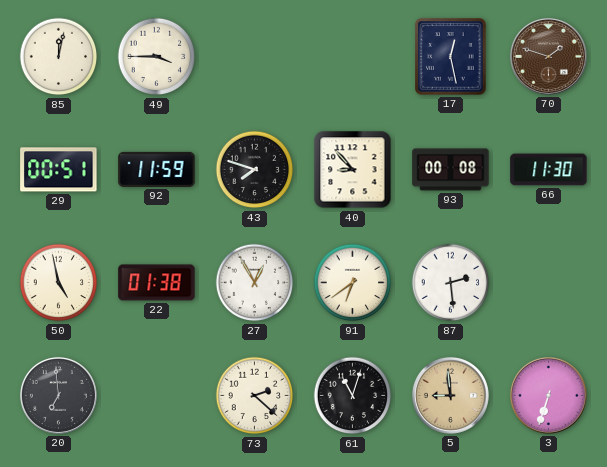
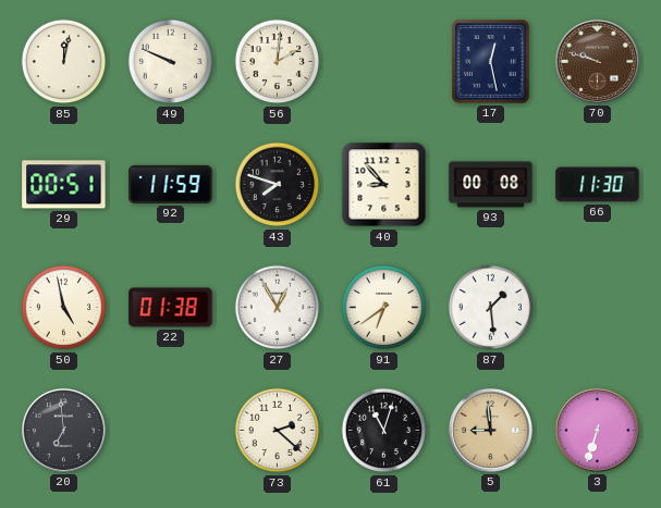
49: 3:45 -> 9:49
56: none -> 2:01
70: 1:48 -> 9:48
87: 2:29 -> 1:29
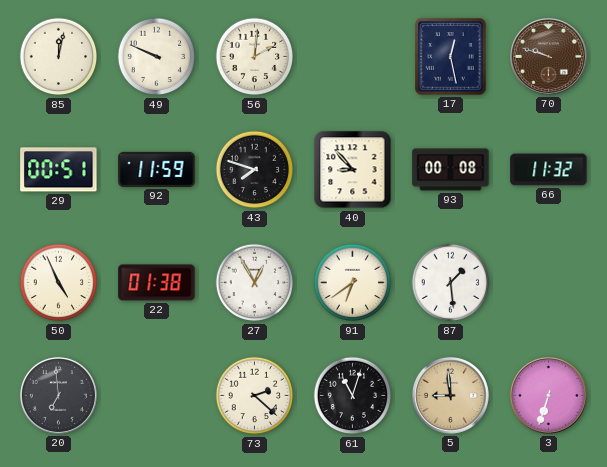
66: 11:30 -> 11:32
50: 4:58 -> 4:56
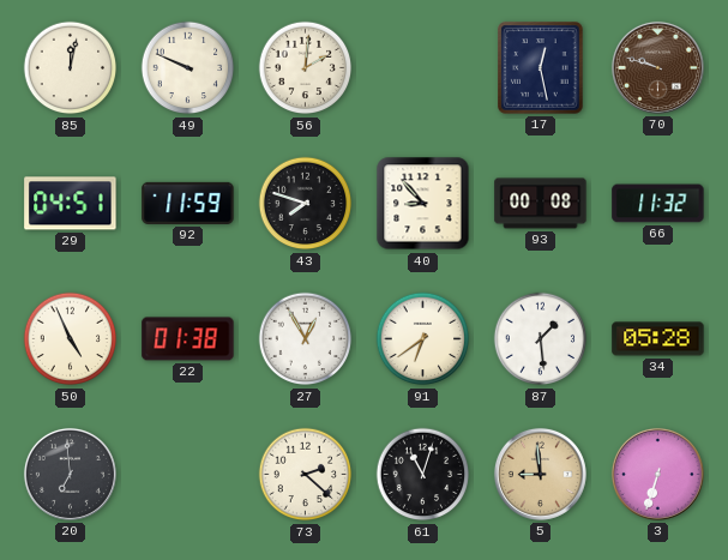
29: 00:51 -> 04:51
34: none -> 05:28
